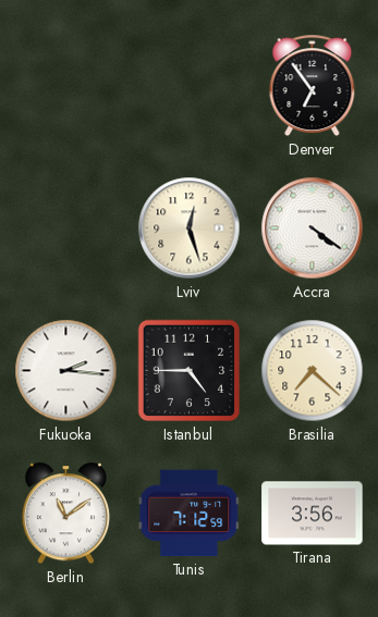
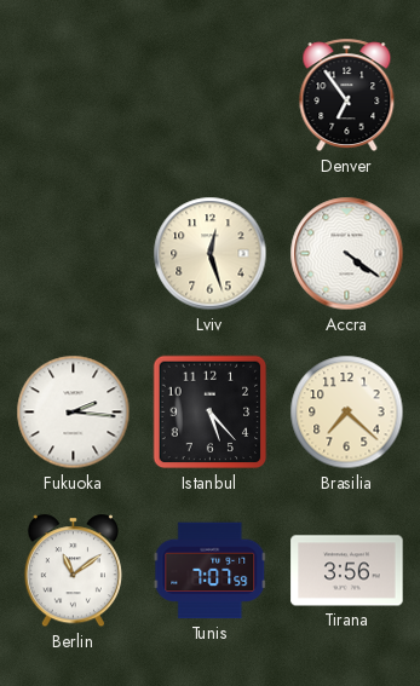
Istanbul: 4:45 -> 5:23
Tunis: 7:12 -> 7:07
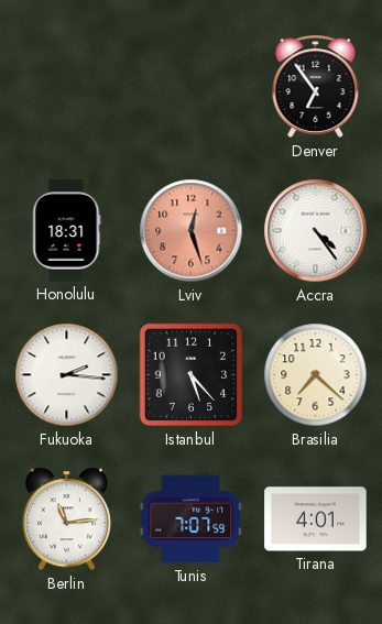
Honolulu: none -> 18:31
Lviv dial: cream -> salmon
Accra: 4:21 -> 4:24
Berlin: 11:09 -> 11:14
Tirana: 3:56 -> 4:01
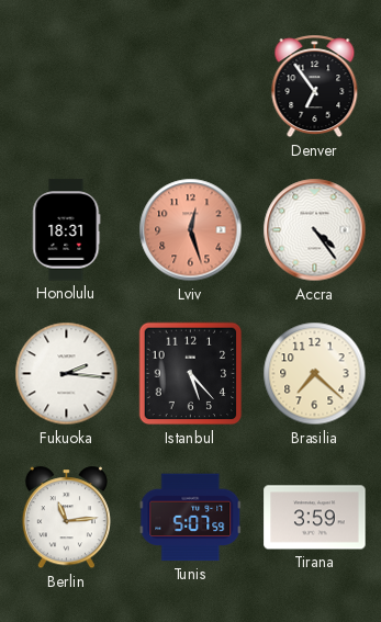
Tunis: 7:07 -> 5:07
Tirana: 4:01 -> 3:59
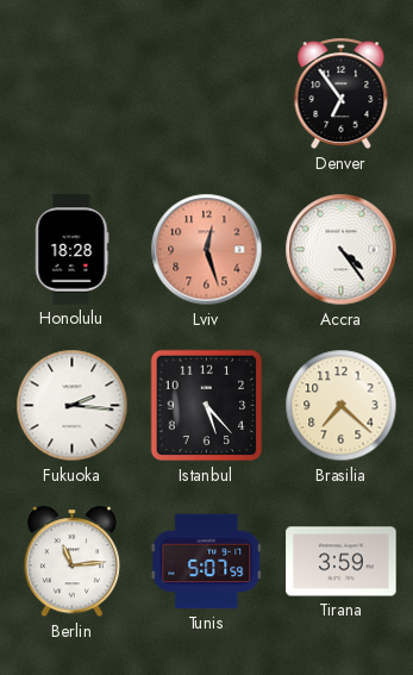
Honolulu: 18:31 -> 18:28
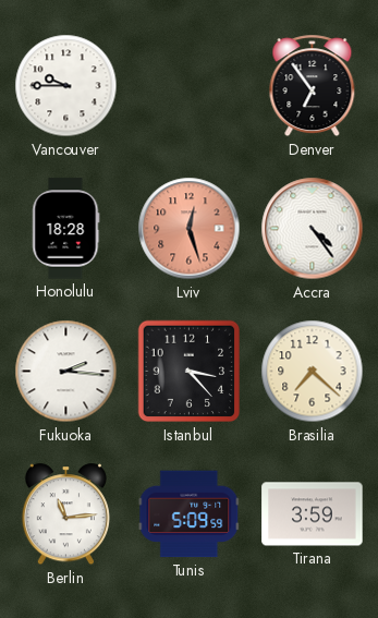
Vancouver: none -> 9:45
Istanbul: 5:23 -> 3:23
Tunis: 5:07 -> 5:09
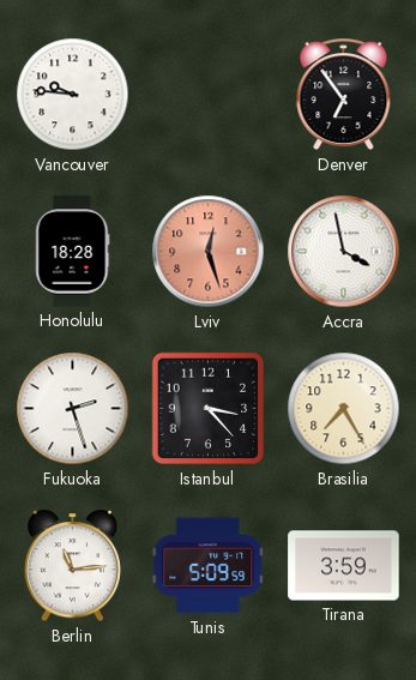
Vancouver: 9:45 -> 9:46
Accra: 4:24 -> 3:58
Fukuoka: 2:16 -> 2:27
Brasilia: 7:22 -> 7:25
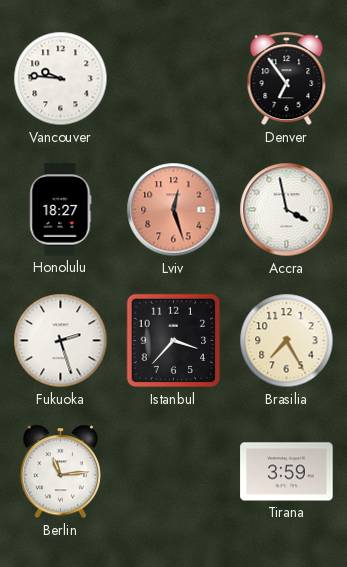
Honolulu: 18:28 -> 18:27
Istanbul: 3:23 -> 3:37
Tunis: 5:09 -> none
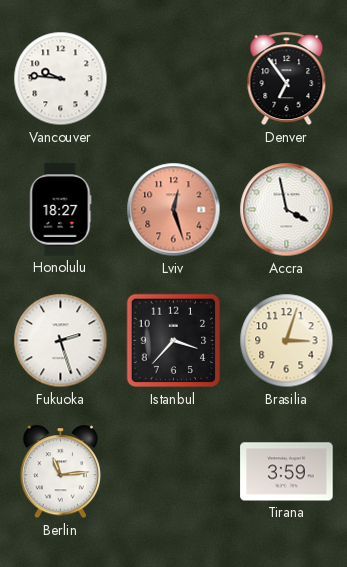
Brasilia: 7:25 -> 3:03
